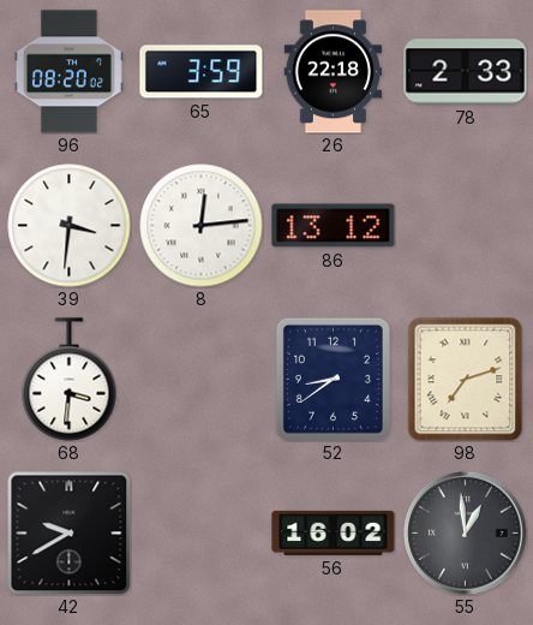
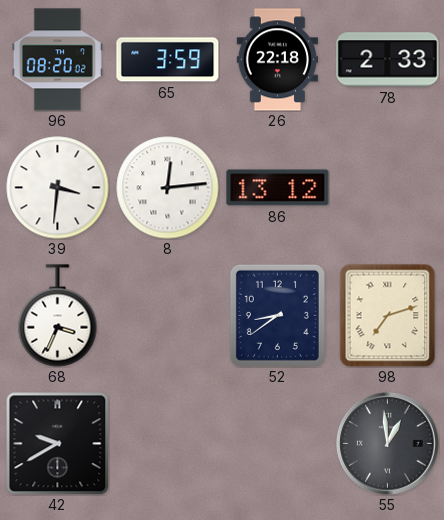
68: 3:31 -> 3:34
56: 16:02 -> none
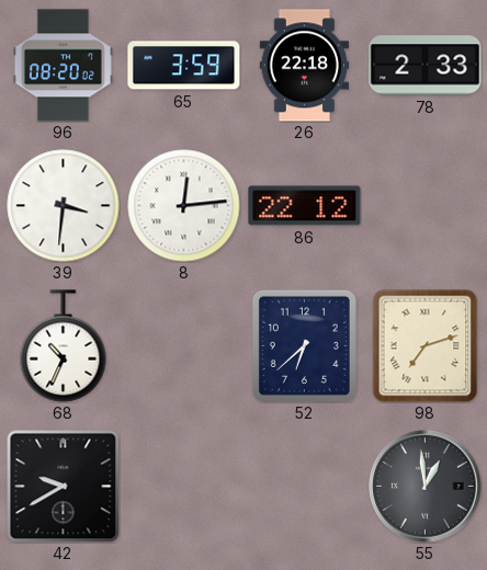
86: 13:12 -> 22:12
68: 3:34 -> 10:34
52: 8:39 -> 6:38
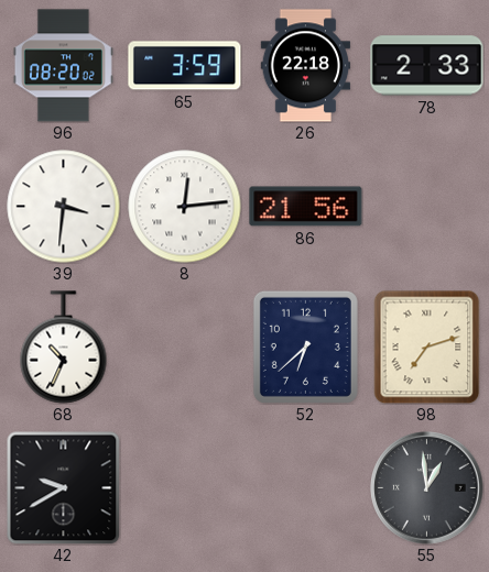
86: 22:12 -> 21:56
